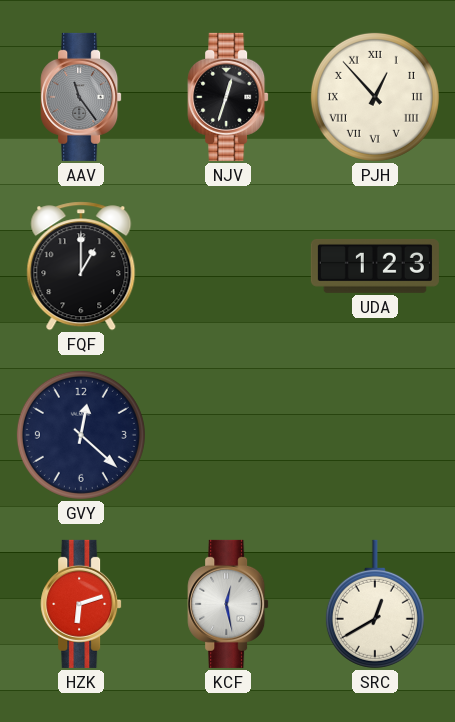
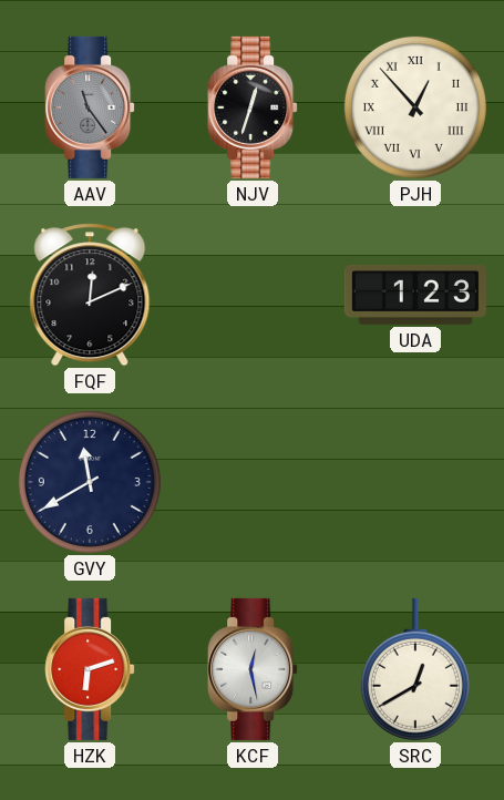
FQF: 1:00 -> 12:11
GVY: 12:22 -> 11:40
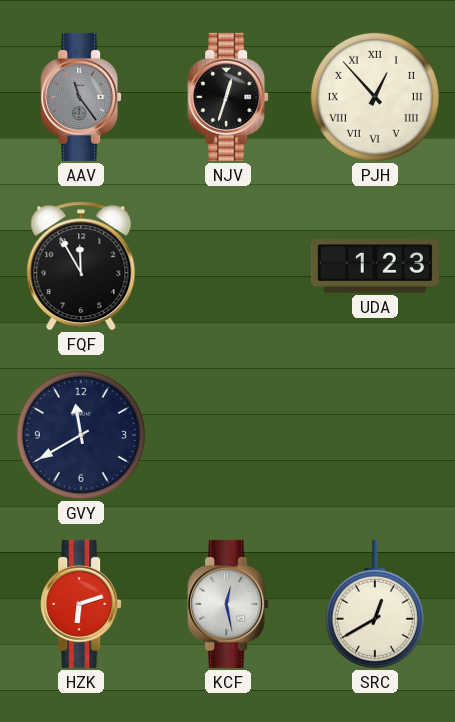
FQF: 12:11 -> 11:55
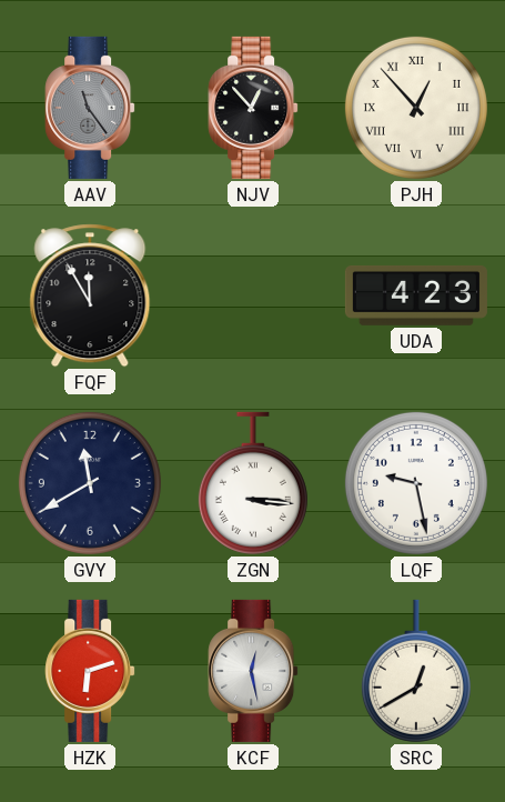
NJV: 12:33 -> 12:53
UDA: 1:23 -> 4:23
ZGN: none -> 3:16
LQF: none -> 9:28
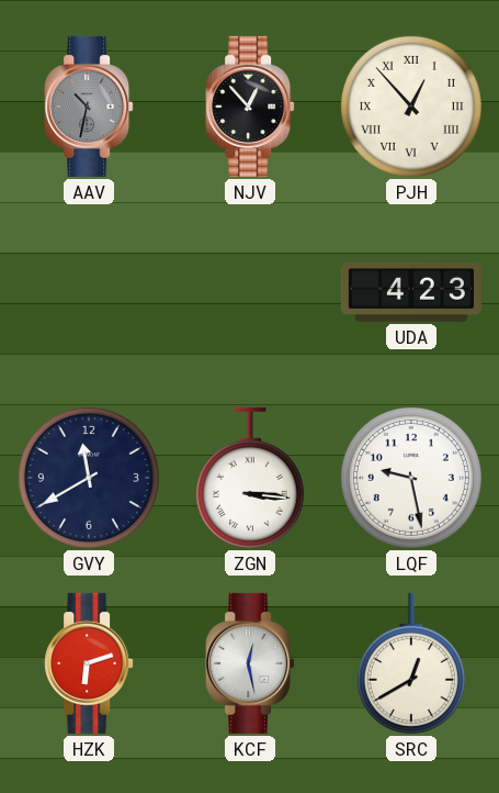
AAV: 11:24 -> 10:32
FQF: 11:55 -> none
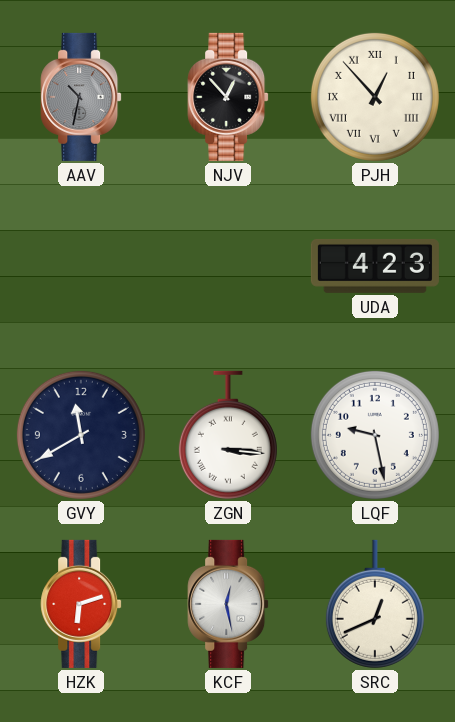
SRC: 12:40 -> 12:41
